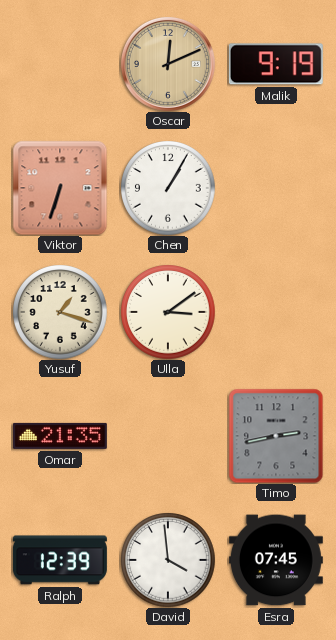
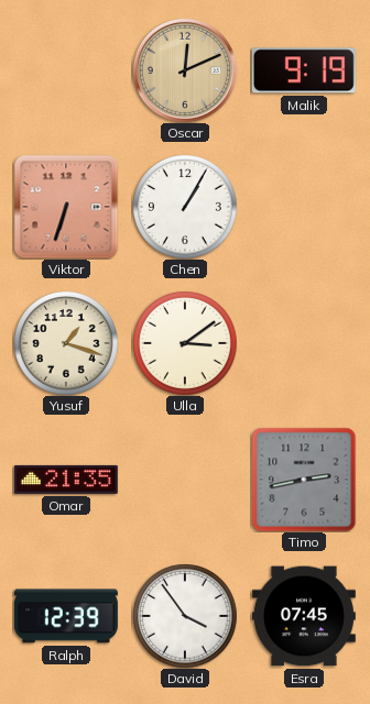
David: 3:59 -> 3:54
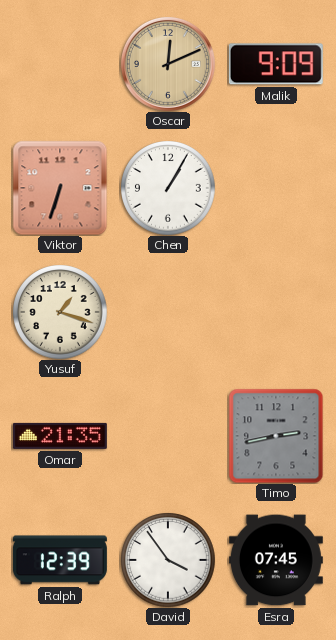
Malik: 9:19 -> 9:09
Ulla: 3:09 -> none
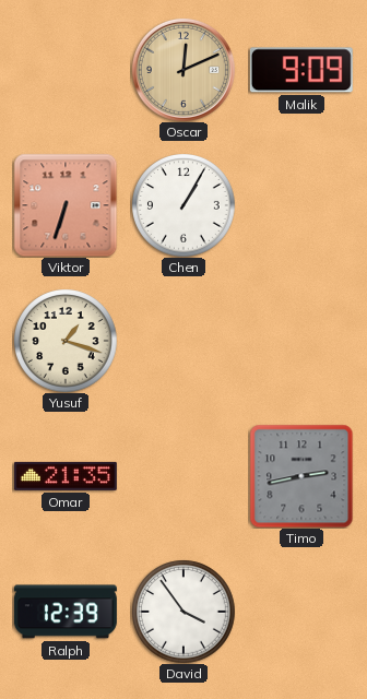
Esra: 07:45 -> none
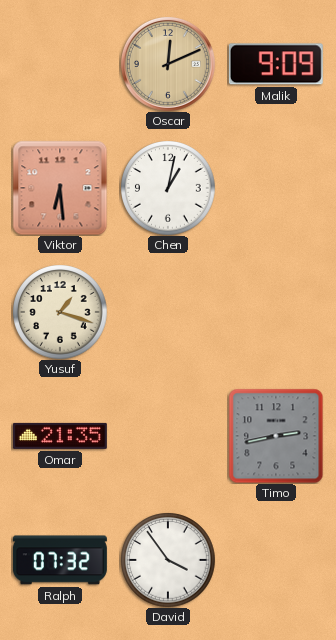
Viktor: 6:33 -> 6:29
Chen: 1:05 -> 1:02
Ralph: 12:39 -> 07:32
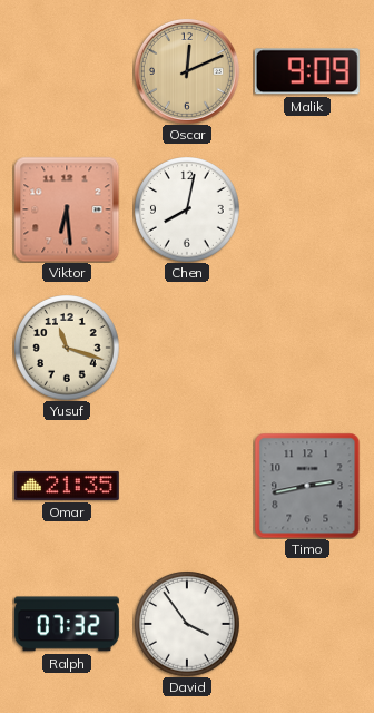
Chen: 1:02 -> 8:02
Yusuf: 1:18 -> 11:18
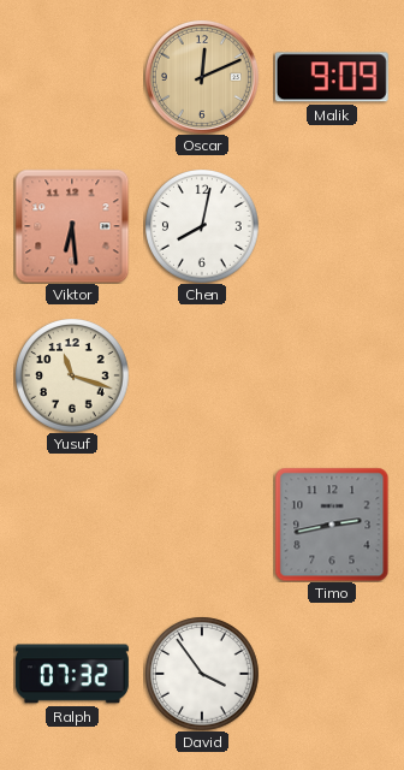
Omar: 21:35 -> none
